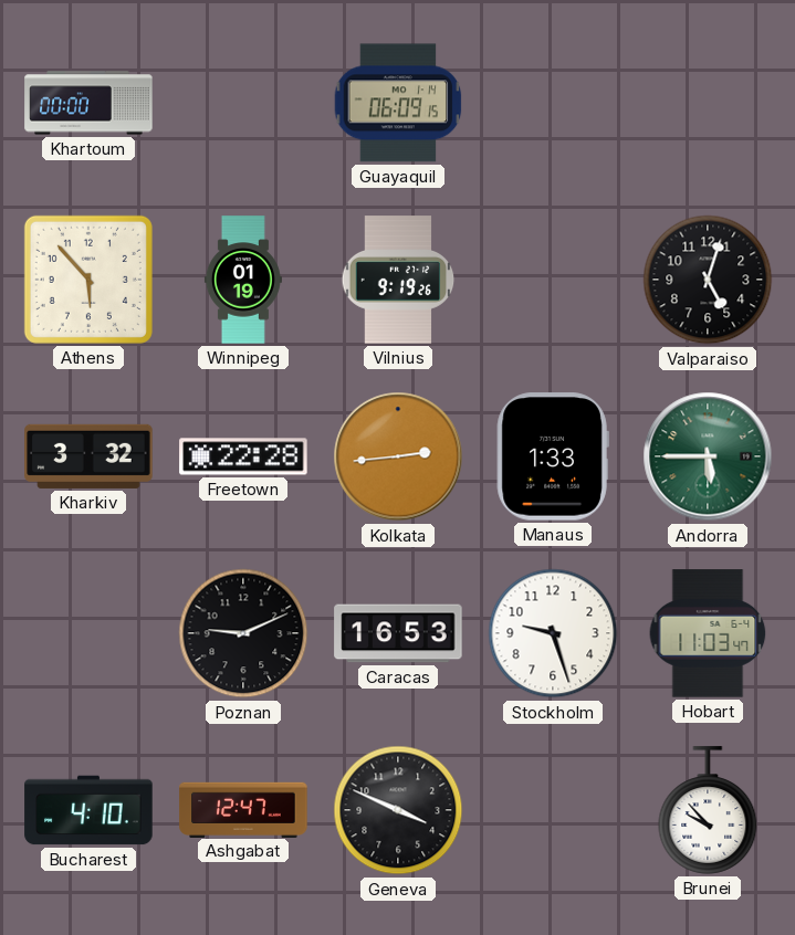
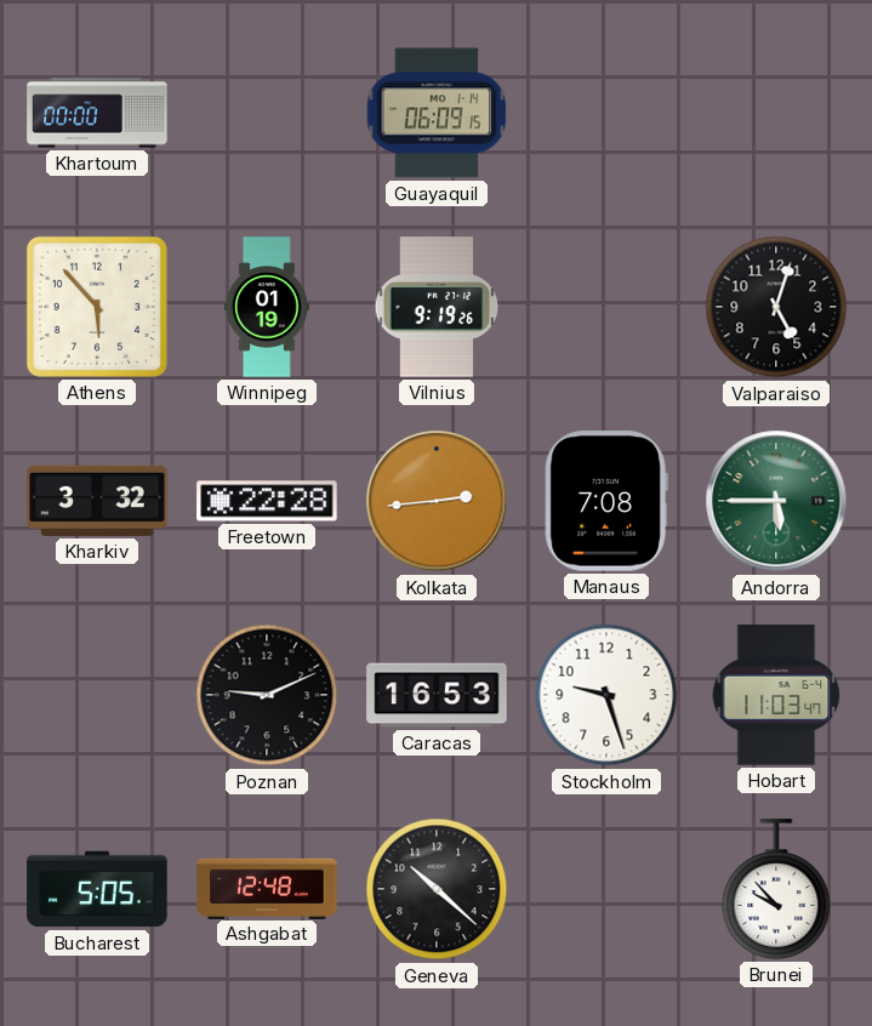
Manaus: 1:33 -> 7:08
Bucharest: 4:10 -> 5:05
Ashgabat: 12:47 -> 12:48
Geneva: 3:49 -> 10:22
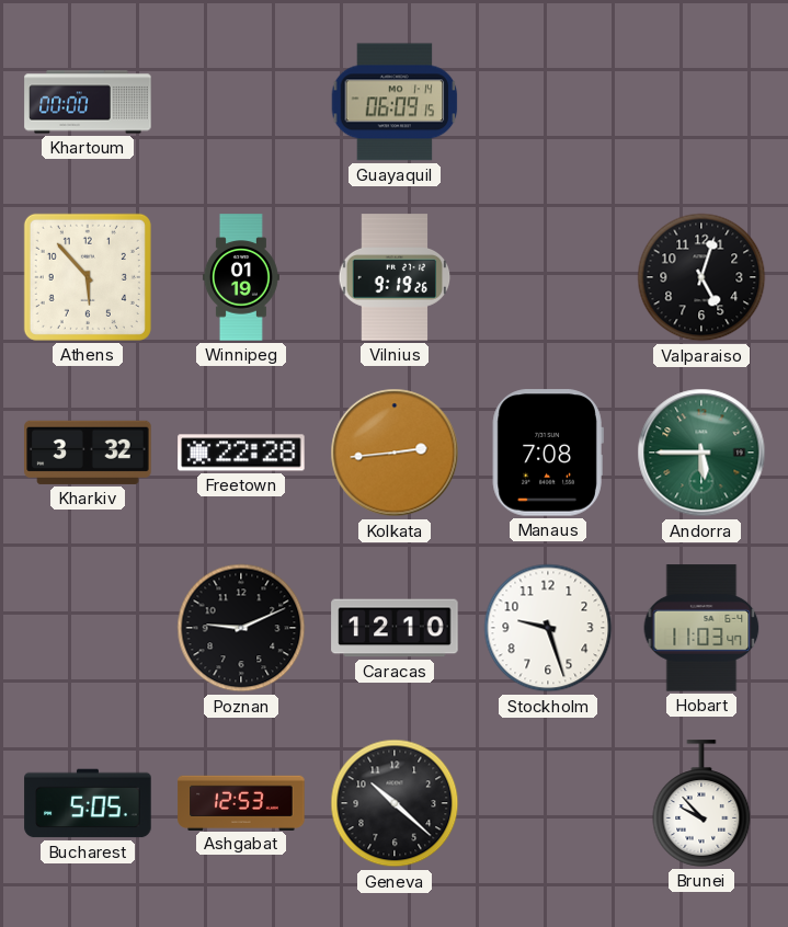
Caracas: 16:53 -> 12:10
Ashgabat: 12:48 -> 12:53
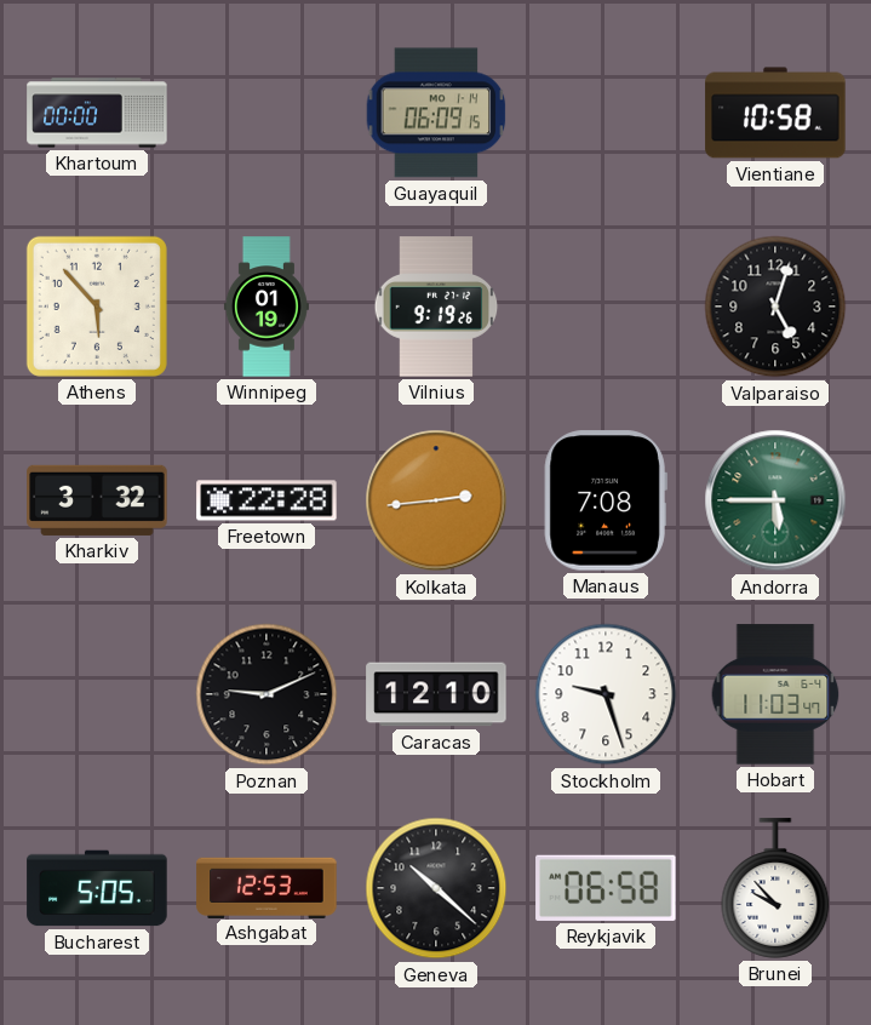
Vientiane: none -> 10:58
Reykjavik: none -> 06:58
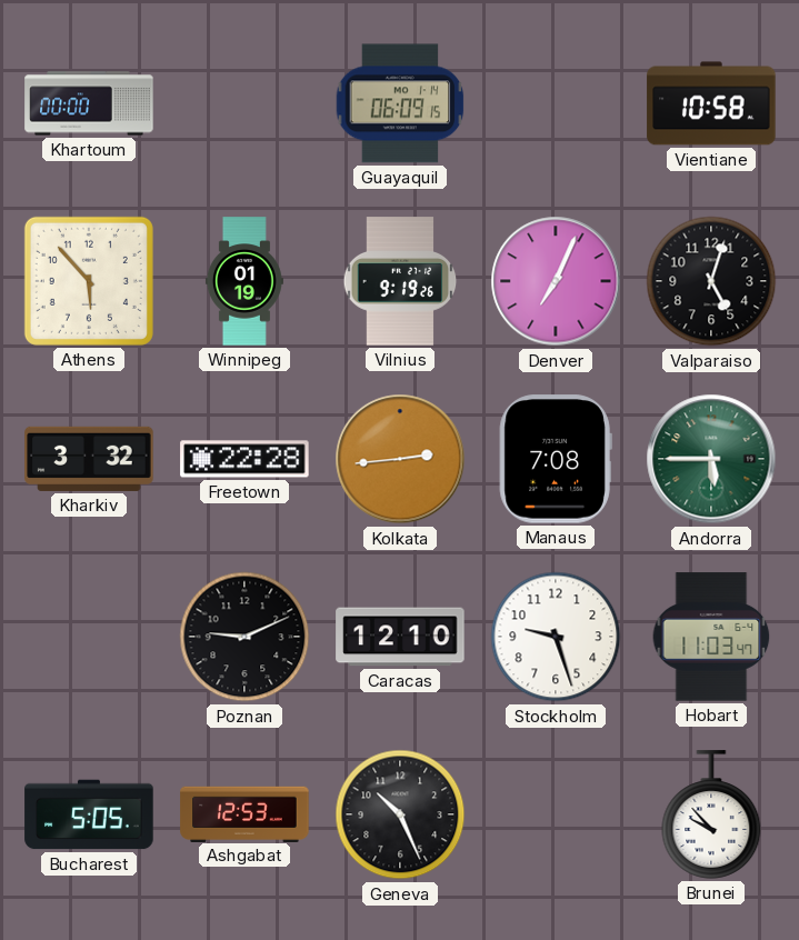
Denver: none -> 7:04
Geneva: 10:22 -> 10:26
Reykjavik: 06:58 -> none
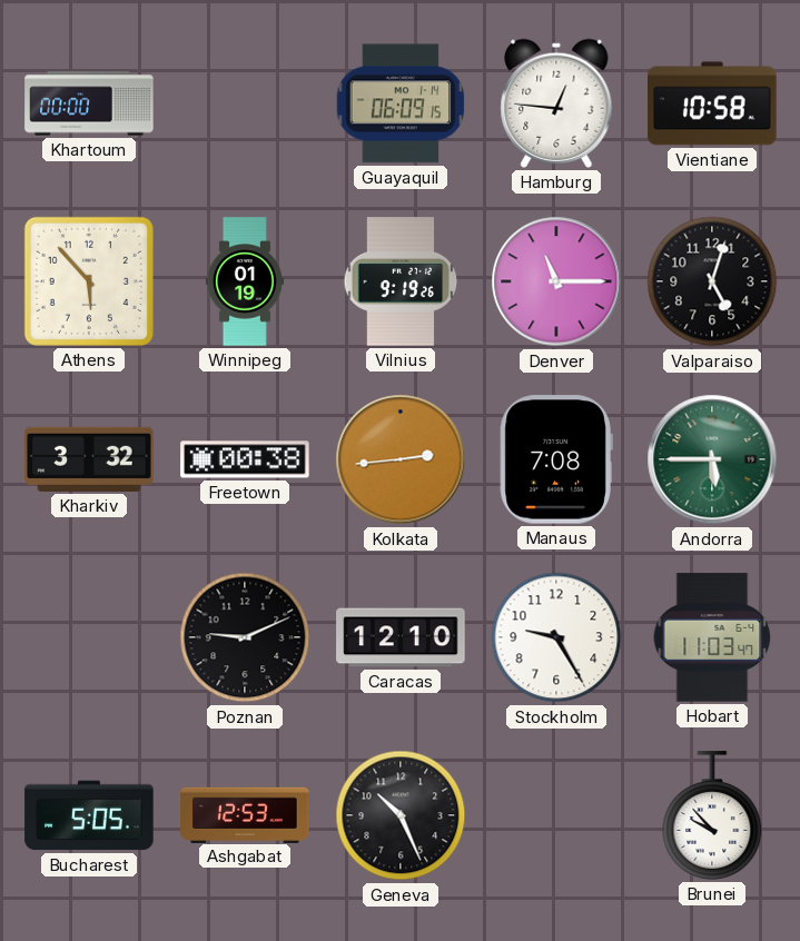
Hamburg: none -> 12:46
Denver: 7:04 -> 11:15
Freetown: 22:28 -> 00:38
Stockholm: 9:27 -> 9:25
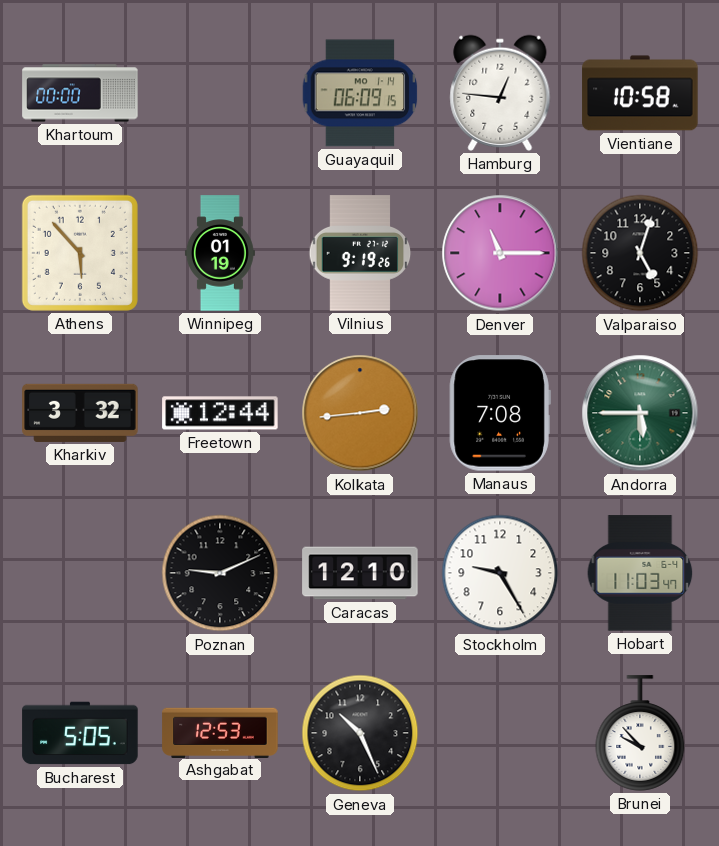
Freetown: 00:38 -> 12:44
